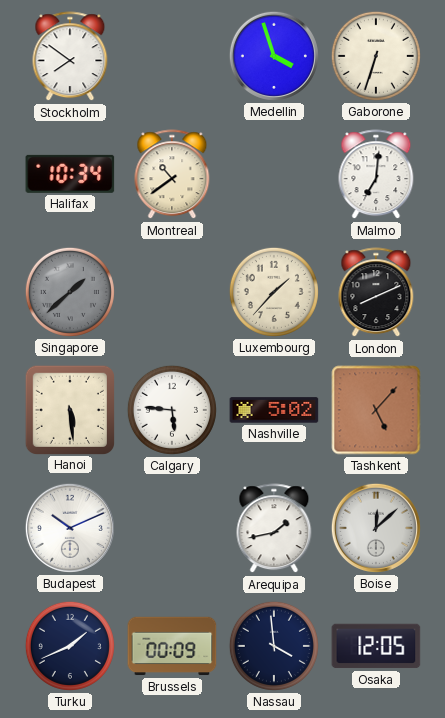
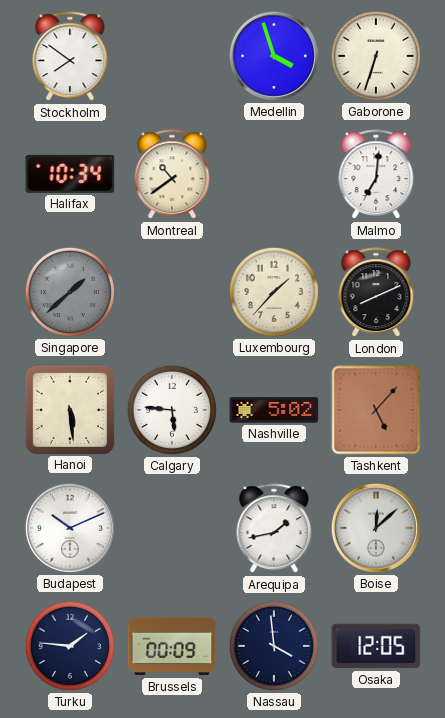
Turku: 1:41 -> 1:46
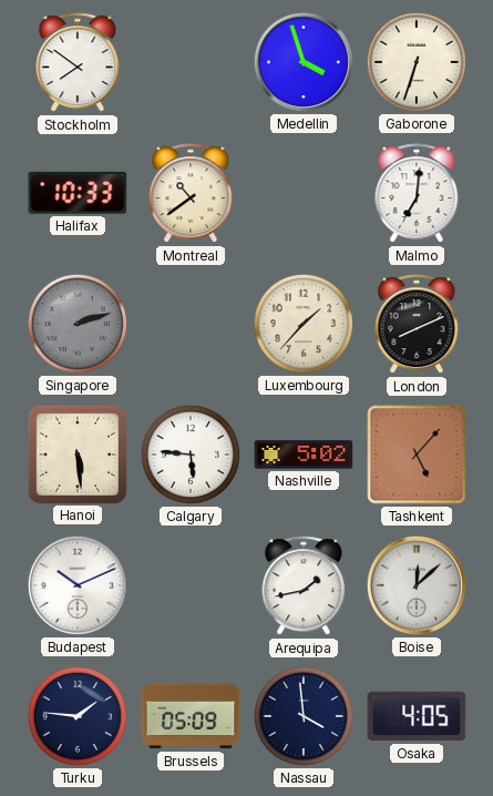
Halifax: 10:34 -> 10:33
Singapore: 1:38 -> 2:12
Brussels: 00:09 -> 05:09
Osaka: 12:05 -> 4:05
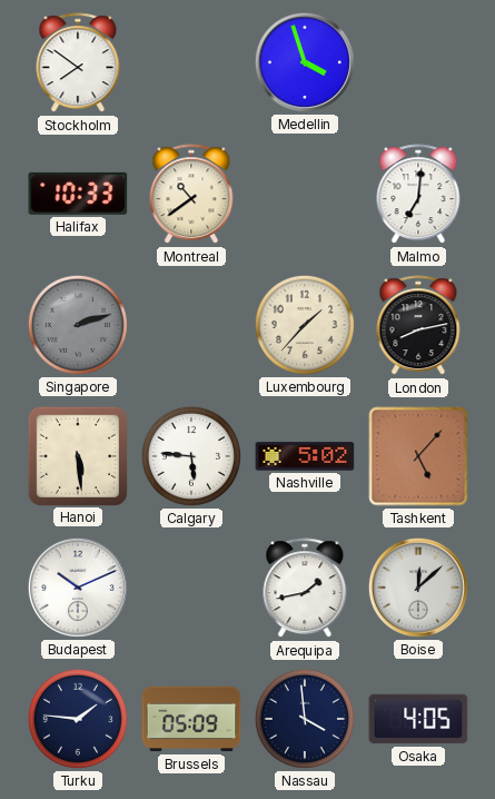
Gaborone: 6:33 -> none
London: 8:11 -> 8:13
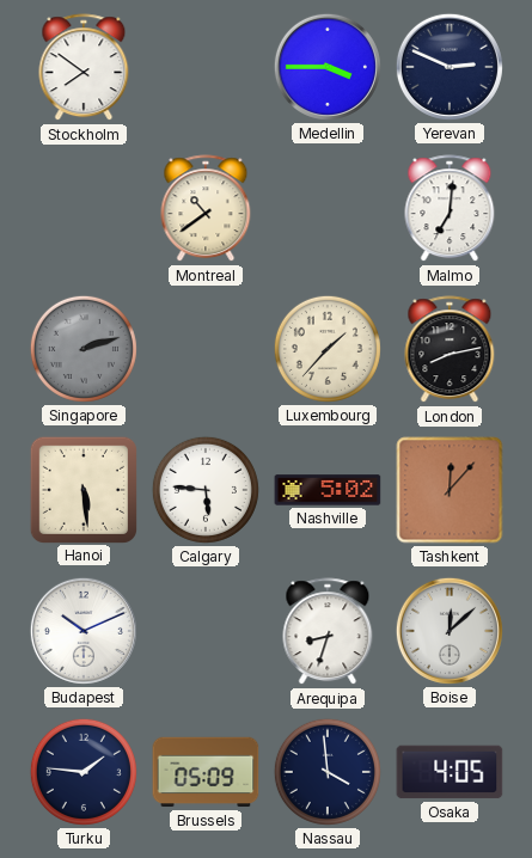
Medellin: 3:57 -> 3:45
Yerevan: none -> 2:49
Halifax: 10:33 -> none
Tashkent: 5:07 -> 12:07
Arequipa: 1:43 -> 8:33
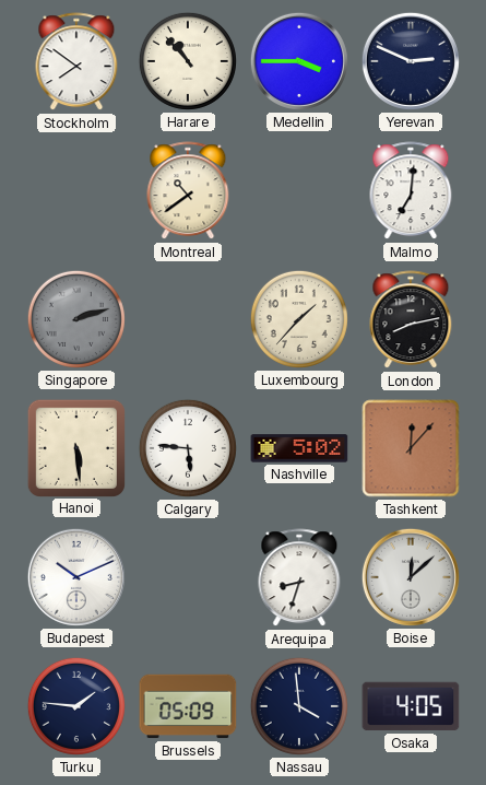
Harare: none -> 10:53
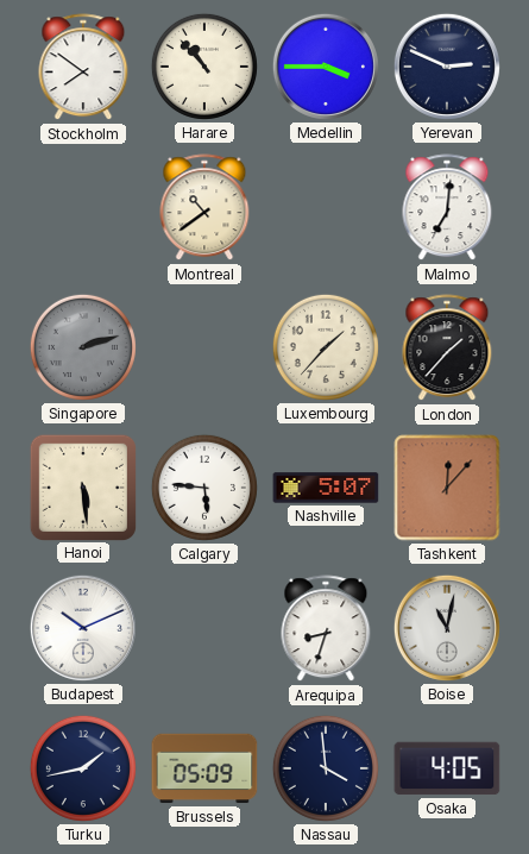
London: 8:13 -> 1:37
Nashville: 5:02 -> 5:07
Boise: 12:08 -> 11:02
Turku: 1:46 -> 1:43
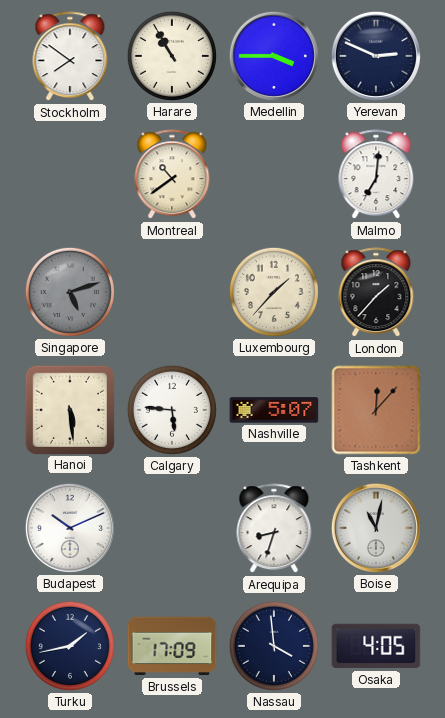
Harare: 10:53 -> 10:55
Singapore: 2:12 -> 5:12
Brussels: 05:09 -> 17:09
